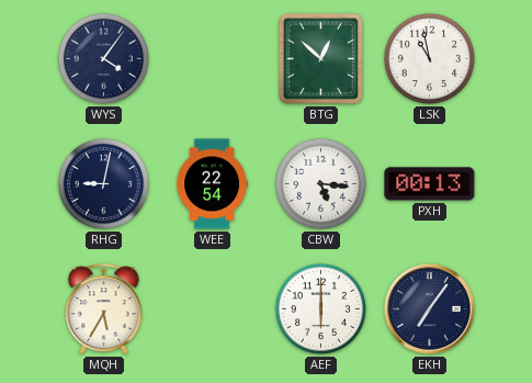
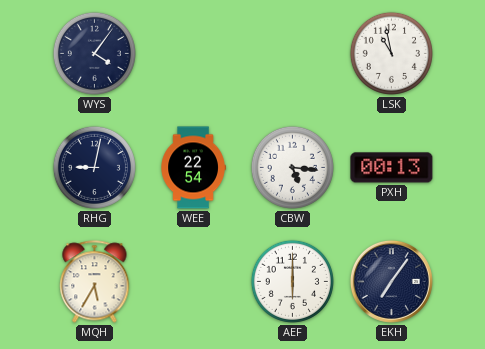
BTG: 12:52 -> none
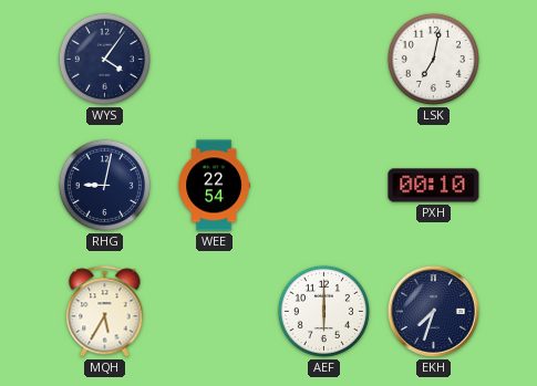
LSK: 10:58 -> 7:02
CBW: 5:16 -> none
PXH: 00:13 -> 00:10
EKH: 7:06 -> 7:33
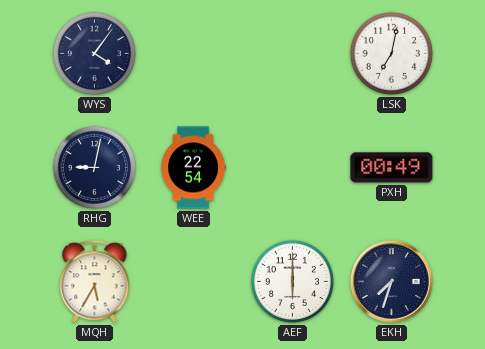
PXH: 00:10 -> 00:49
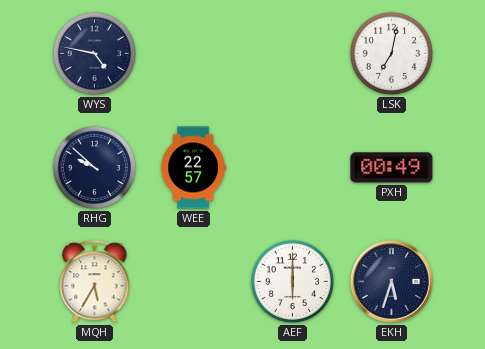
WYS: 4:06 -> 4:47
RHG: 9:02 -> 9:52
WEE: 22:54 -> 22:57
EKH: 7:33 -> 5:33
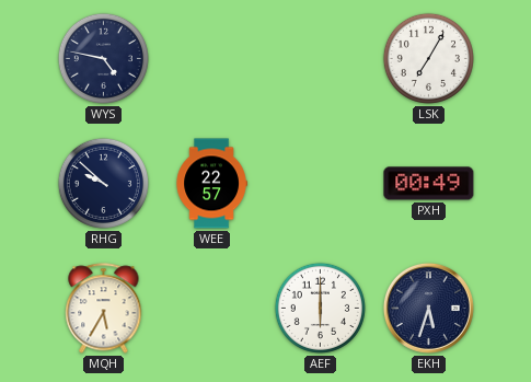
LSK: 7:02 -> 7:05
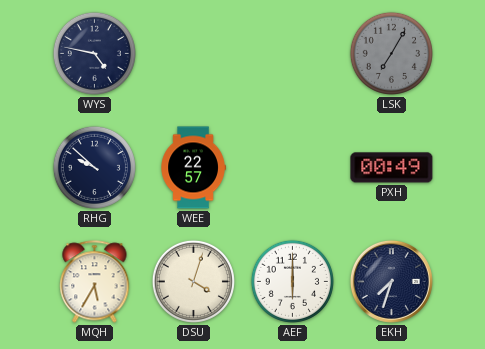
LSK dial: white -> grey
DSU: none -> 4:03
EKH: 5:33 -> 7:33
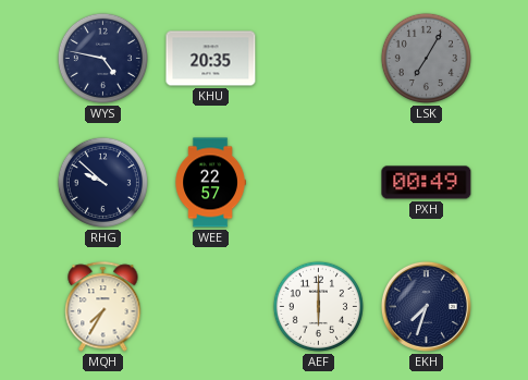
KHU: none -> 20:35
MQH: 5:35 -> 7:35
DSU: 4:03 -> none
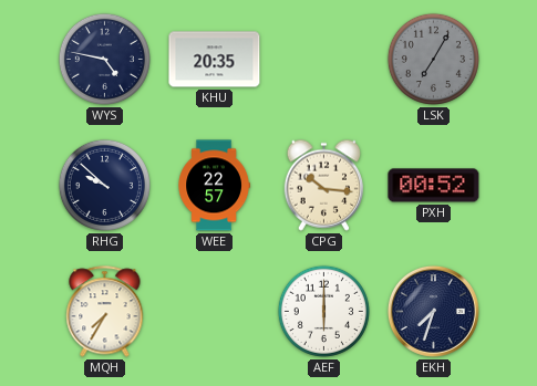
CPG: none -> 10:16
PXH: 00:49 -> 00:52
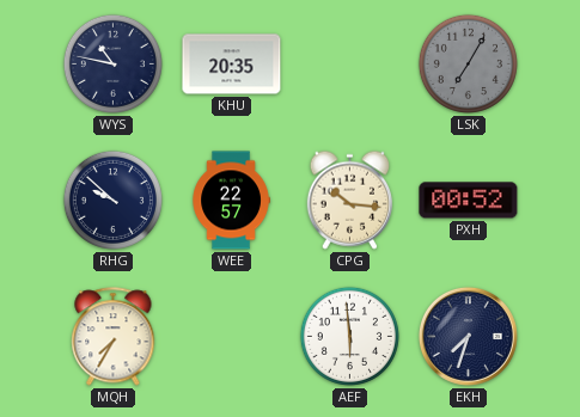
WYS: 4:47 -> 10:47
AEF: 6:00 -> 5:59
